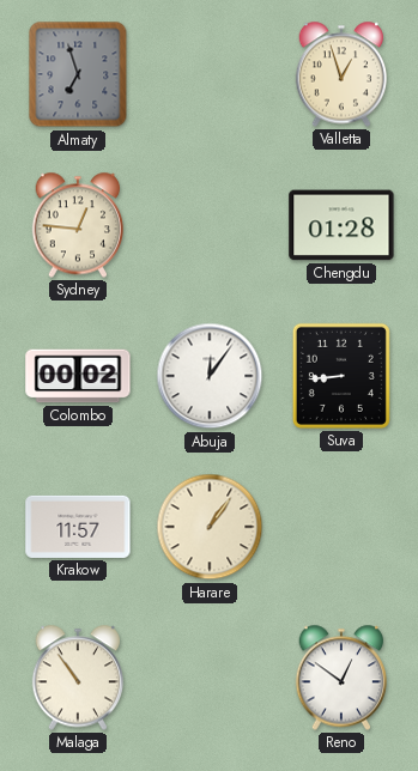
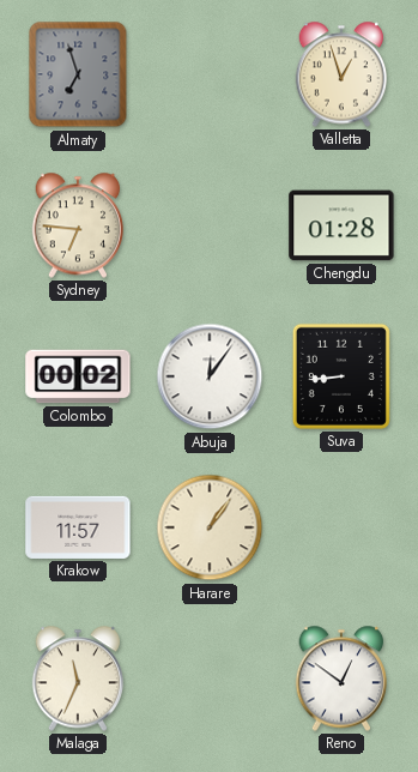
Sydney: 12:46 -> 6:46
Malaga: 10:54 -> 11:34
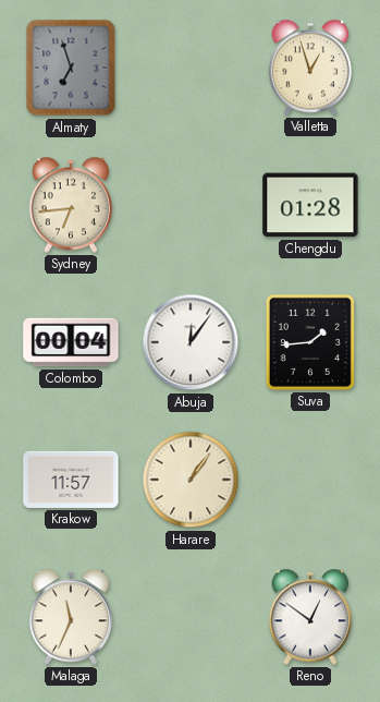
Sydney: 6:46 -> 6:44
Colombo: 00:02 -> 00:04
Suva: 8:44 -> 1:44
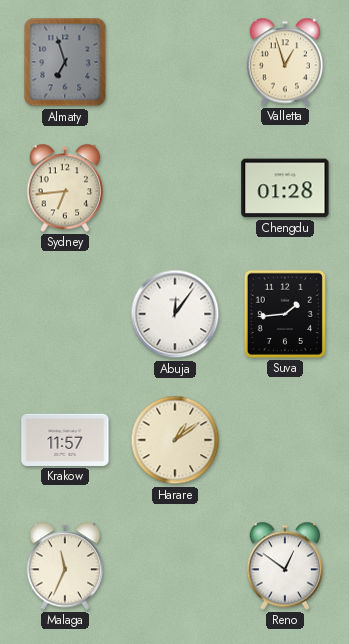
Colombo: 00:04 -> none
Harare: 1:06 -> 1:09
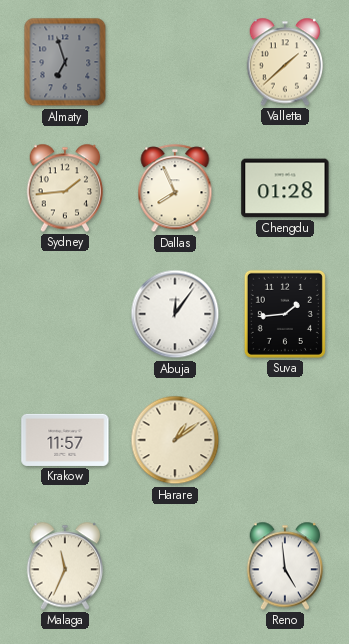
Valletta: 12:57 -> 1:38
Sydney: 6:44 -> 1:44
Dallas: none -> 7:56
Reno: 12:51 -> 4:59
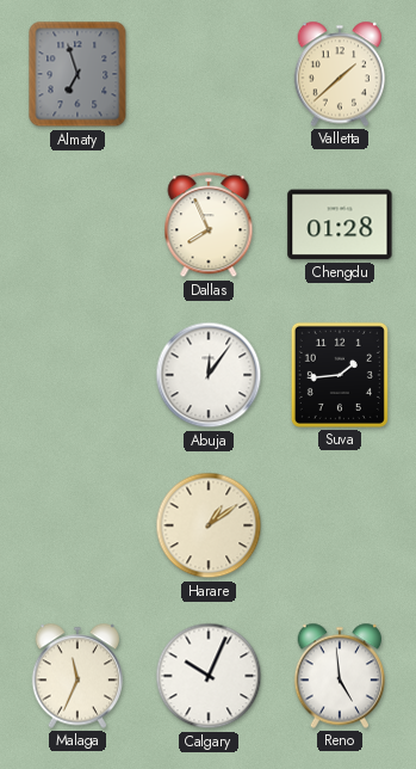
Sydney: 1:44 -> none
Krakow: 11:57 -> none
Calgary: none -> 10:04
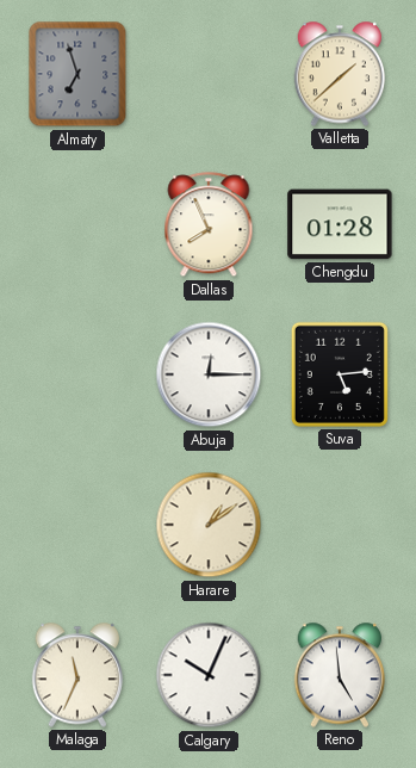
Abuja: 12:06 -> 12:15
Suva: 1:44 -> 5:14
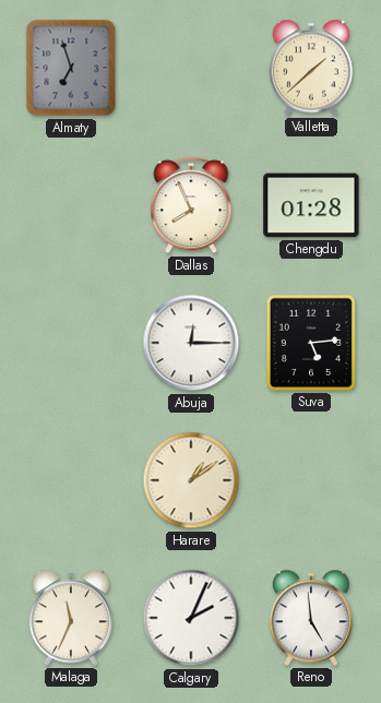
Calgary: 10:04 -> 2:04
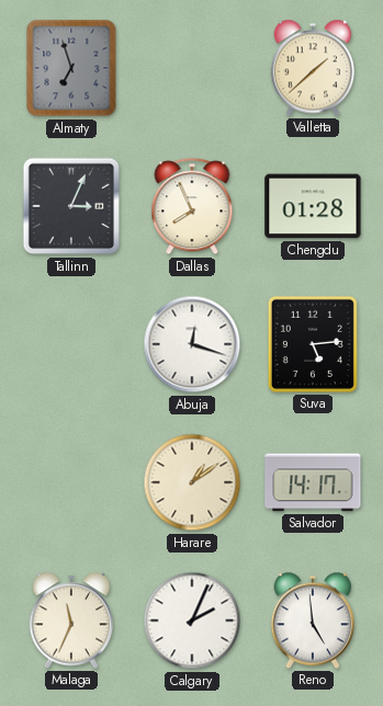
Tallinn: none -> 3:04
Abuja: 12:15 -> 12:18
Salvador: none -> 14:17
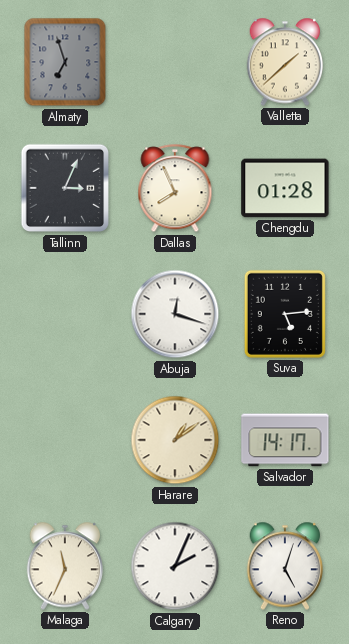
Reno: 4:59 -> 5:03
